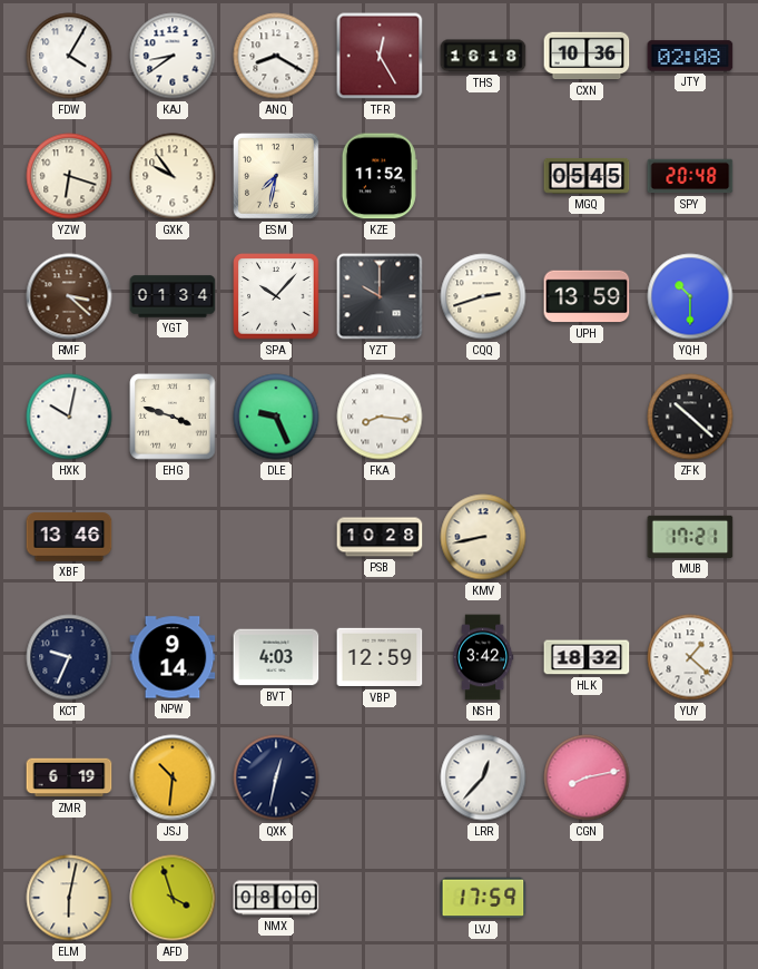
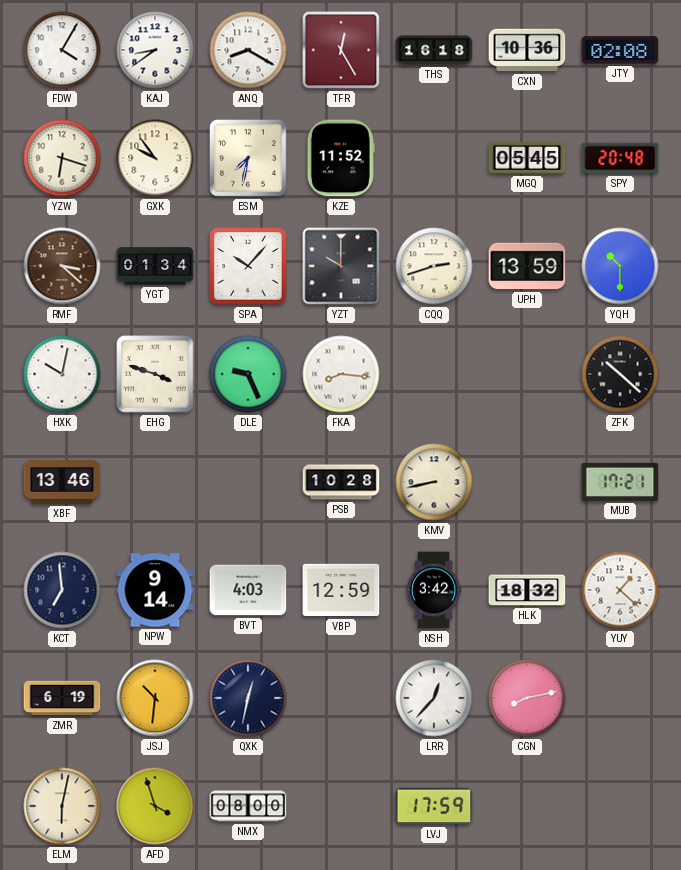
KCT: 9:34 -> 6:59
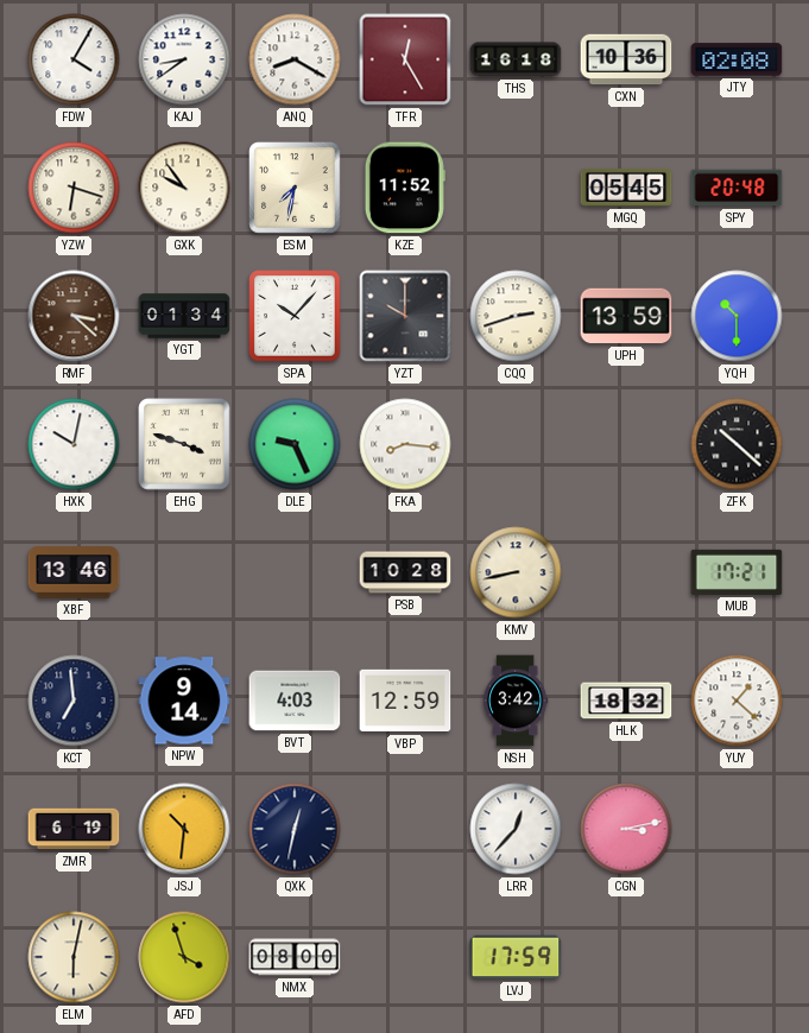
CGN: 8:13 -> 3:13
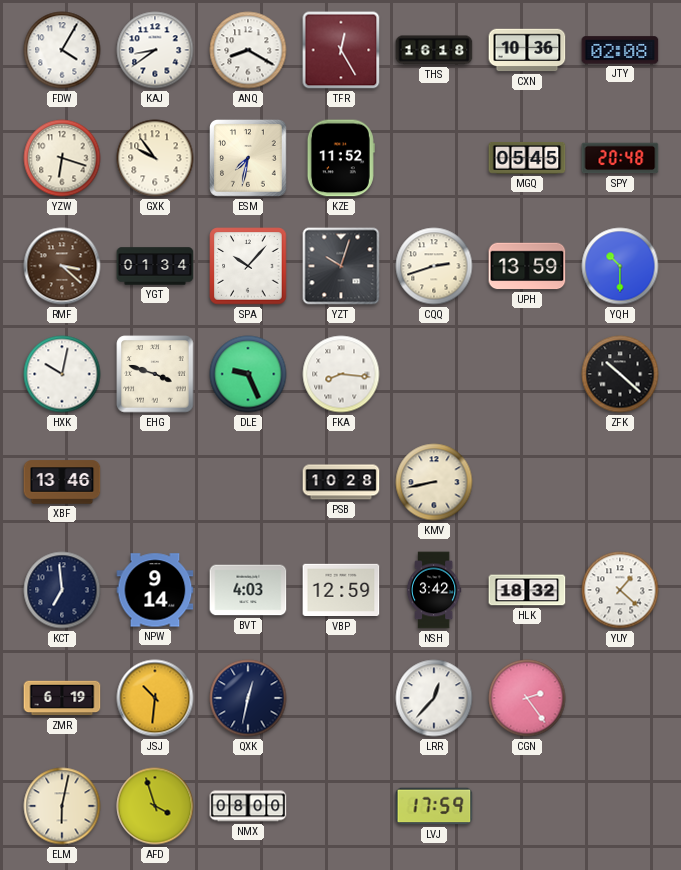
YZT: 10:00 -> 10:03
MUB: 17:21 -> none
CGN: 3:13 -> 2:24
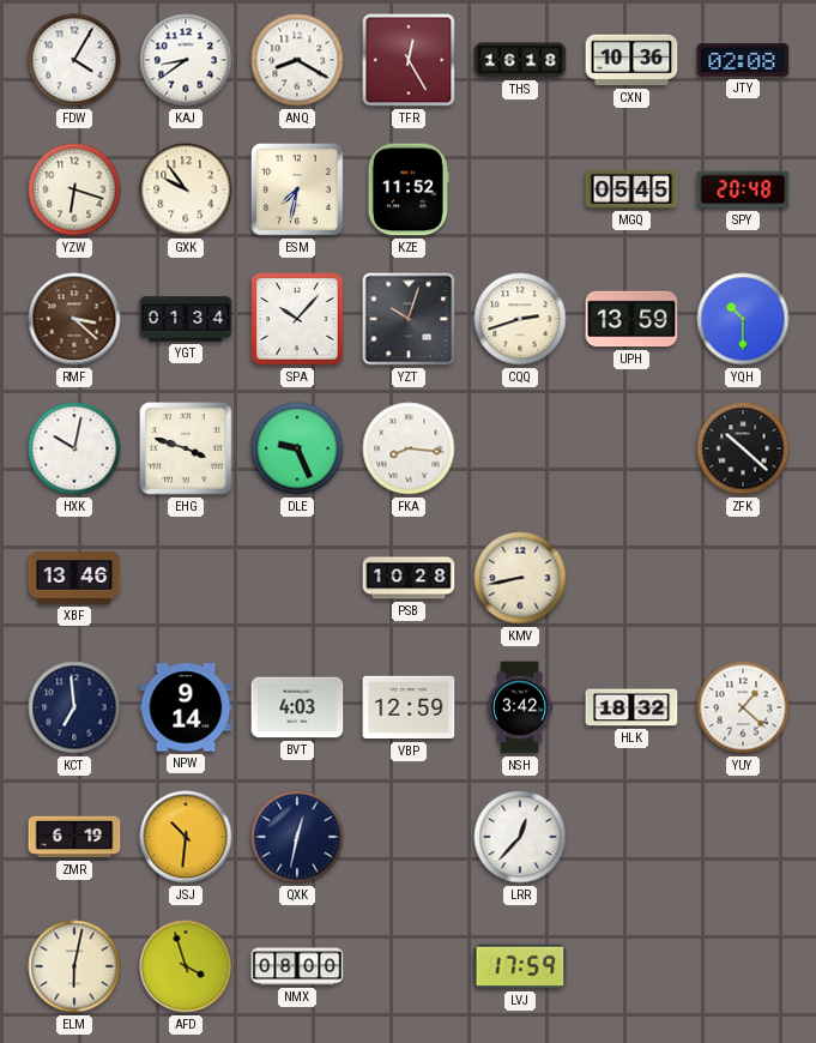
CGN: 2:24 -> none
